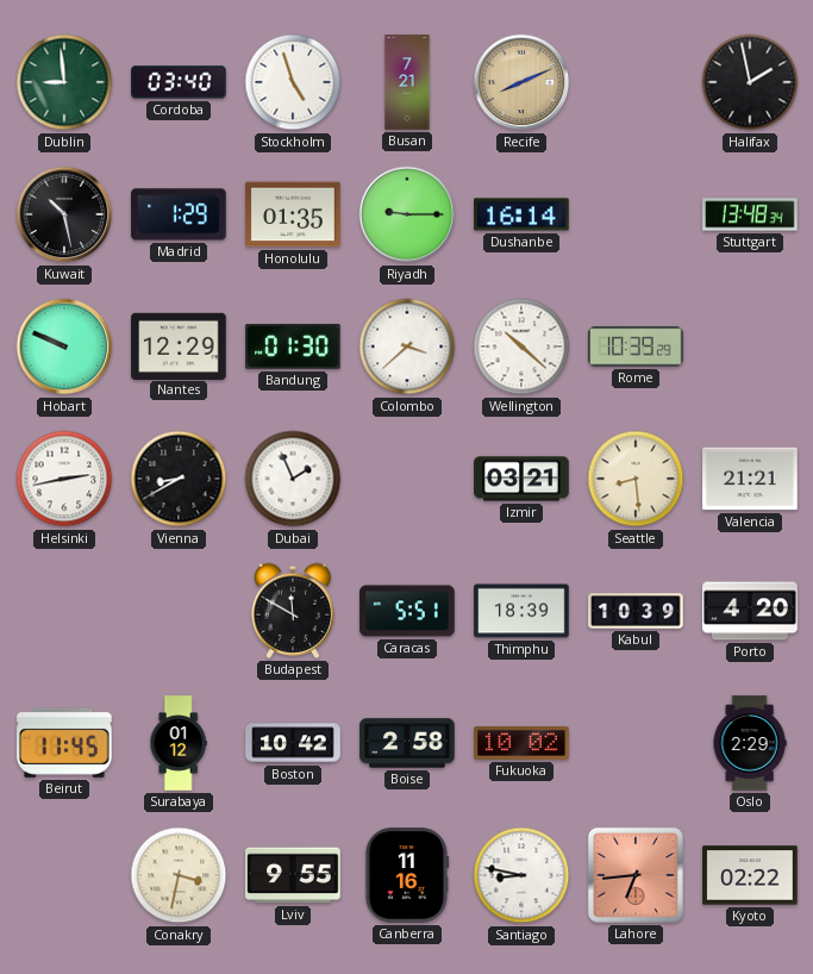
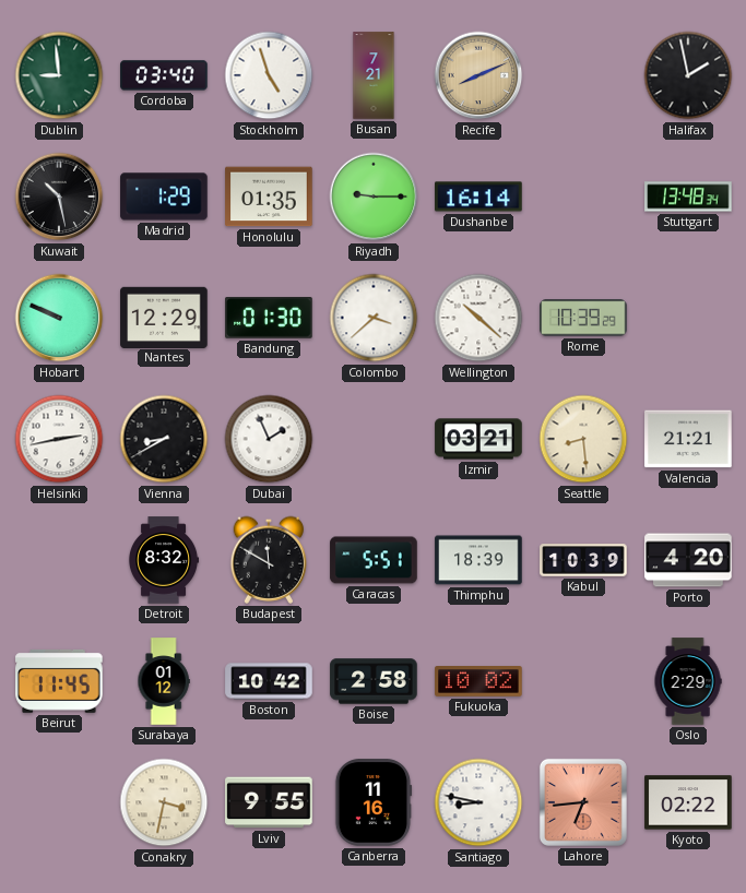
Detroit: none -> 8:32
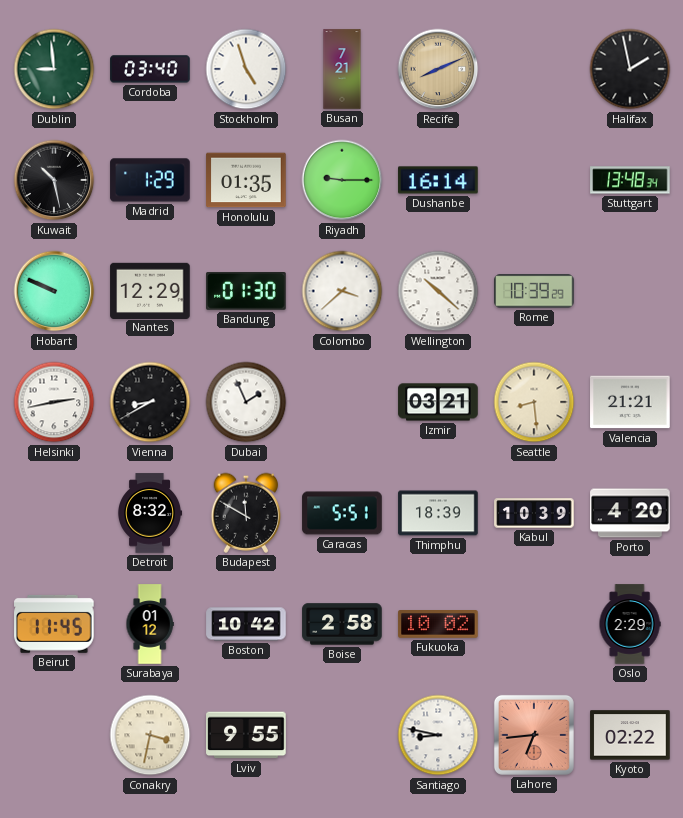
Canberra: 11:16 -> none
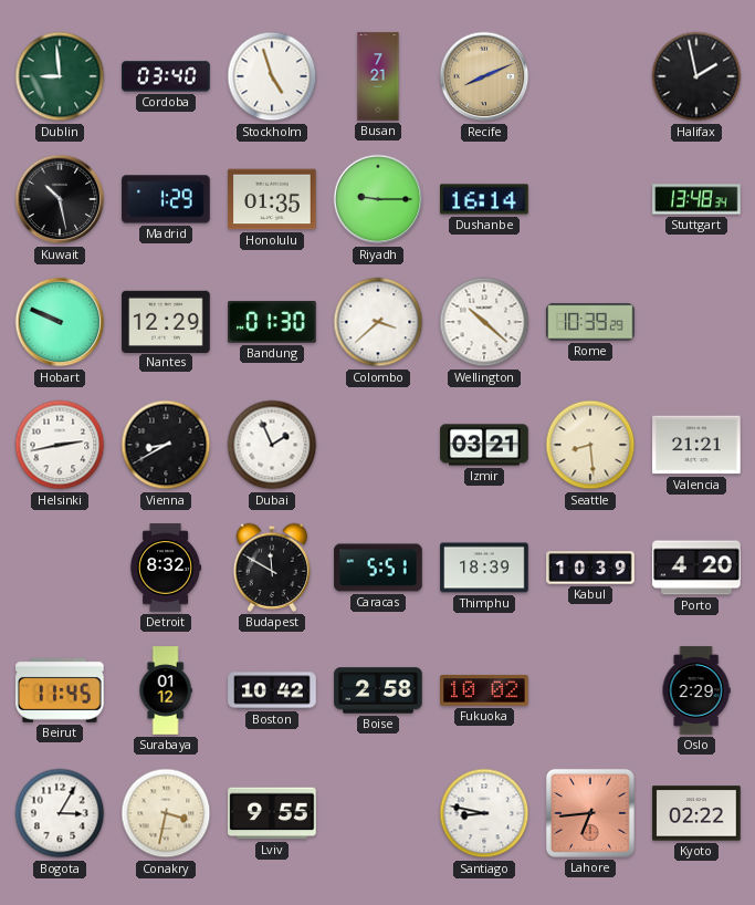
Bogota: none -> 3:05
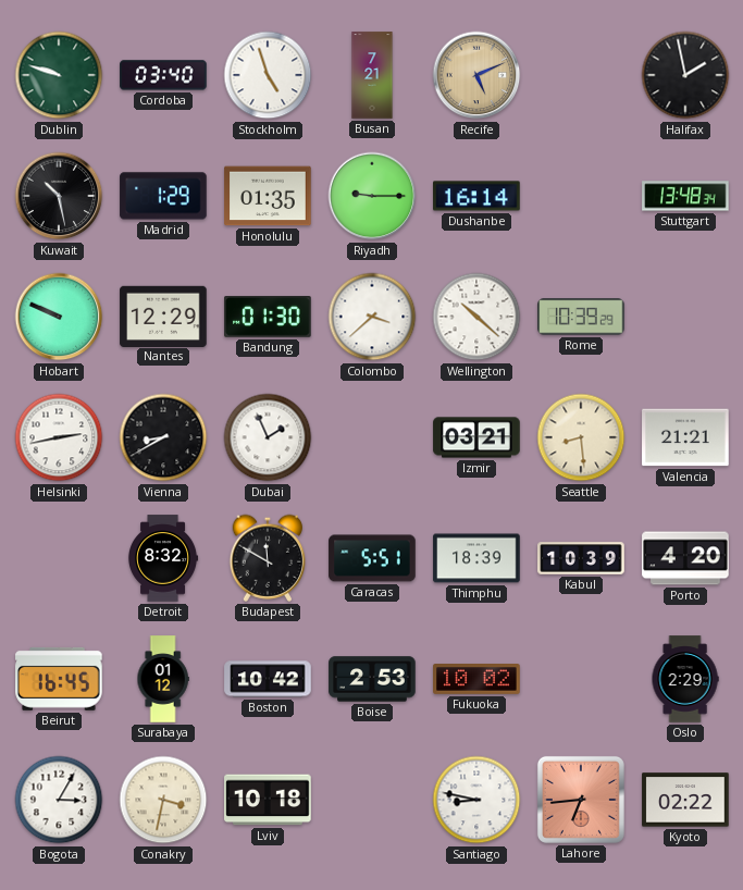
Dublin: 8:59 -> 9:48
Recife: 8:11 -> 5:11
Beirut: 11:45 -> 16:45
Boise: 2:58 -> 2:53
Lviv: 9:55 -> 10:18
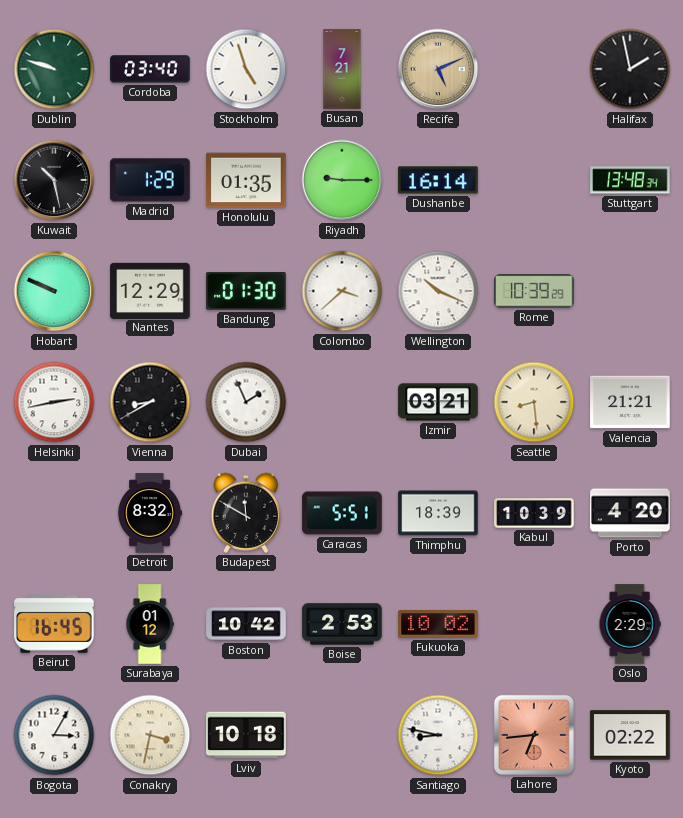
Wellington: 10:22 -> 10:19
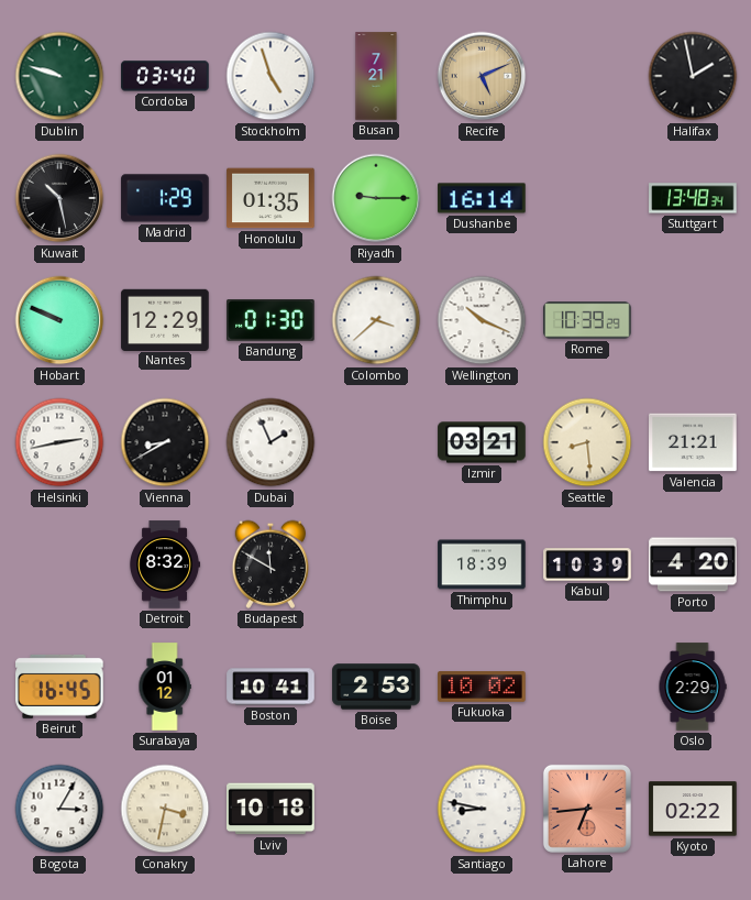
Caracas: 5:51 -> none
Boston: 10:42 -> 10:41
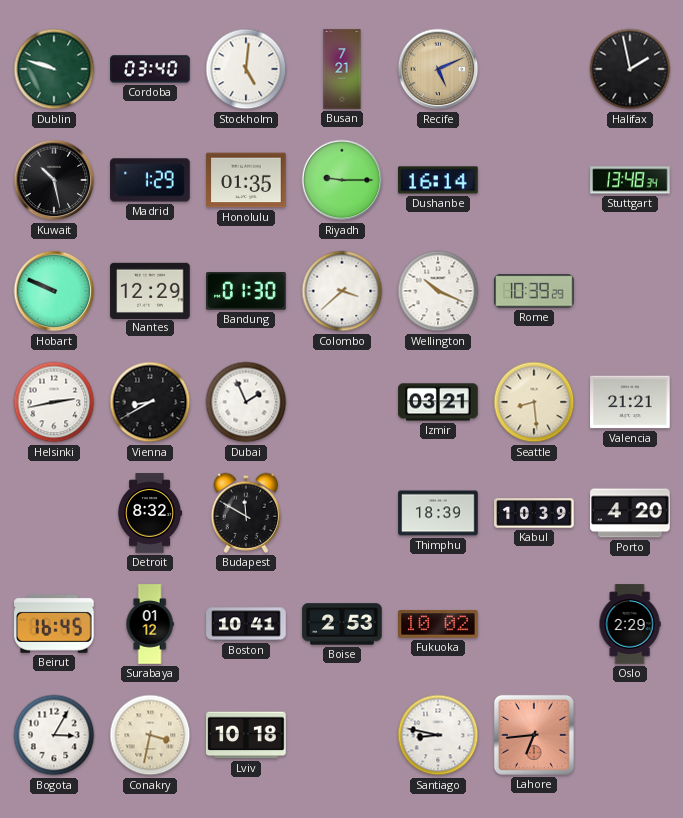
Stockholm: 4:57 -> 5:01
Kyoto: 02:22 -> none
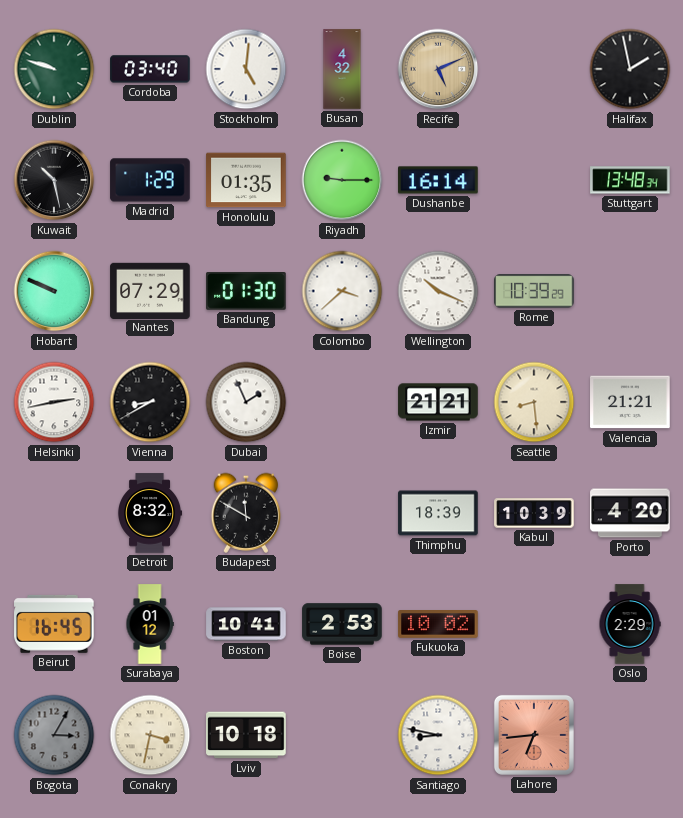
Busan: 7:21 -> 4:32
Nantes: 12:29 -> 07:29
Izmir: 03:21 -> 21:21
Bogota dial: white -> grey
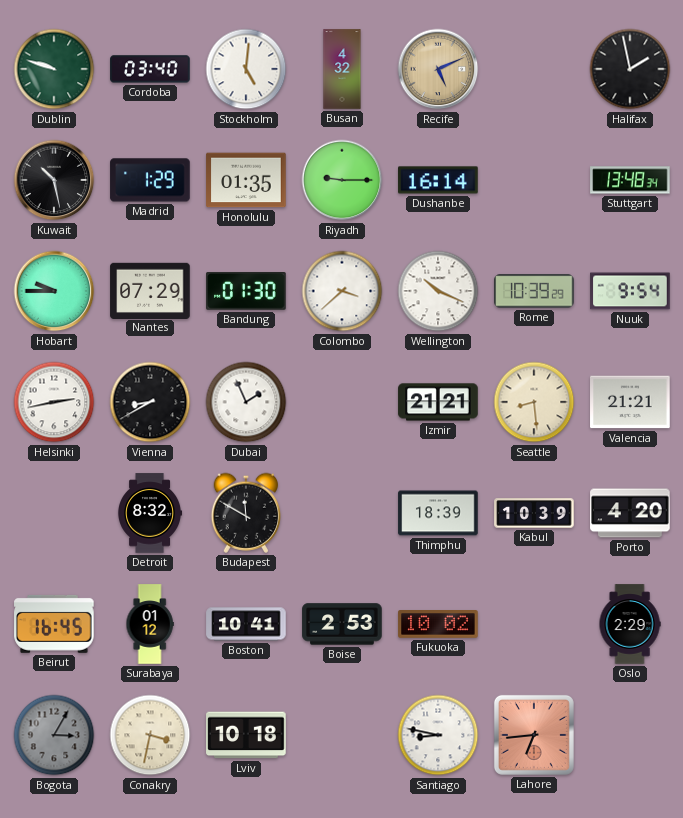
Hobart: 9:49 -> 9:45
Nuuk: none -> 9:54
